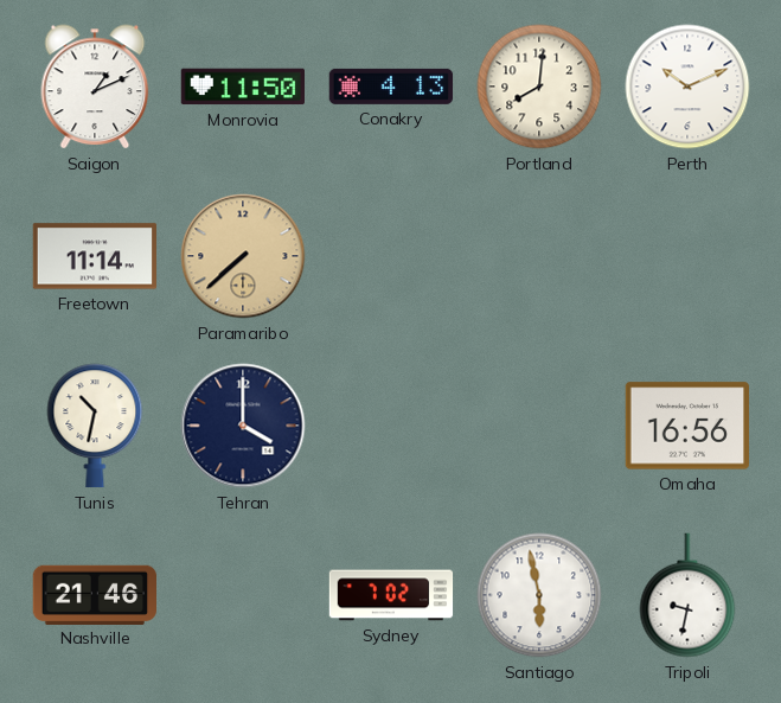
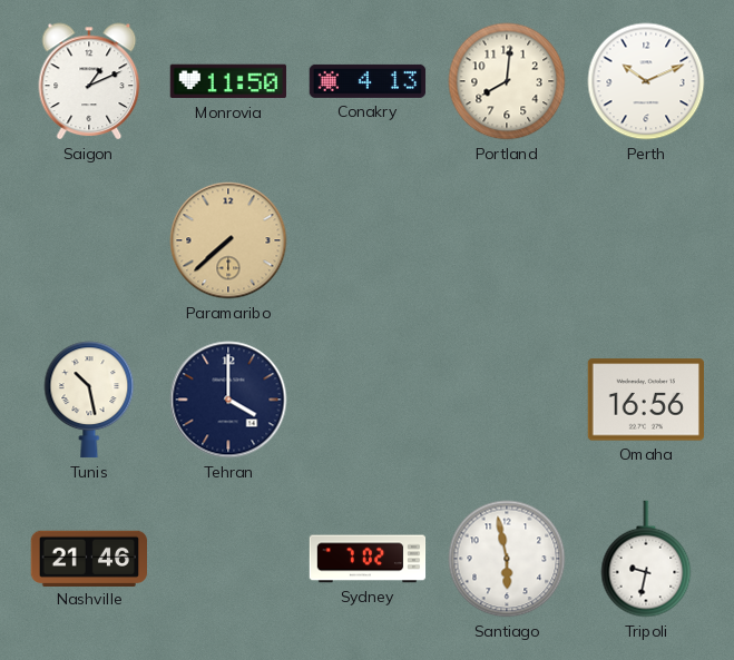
Freetown: 11:14 -> none
Tunis: 10:32 -> 10:28
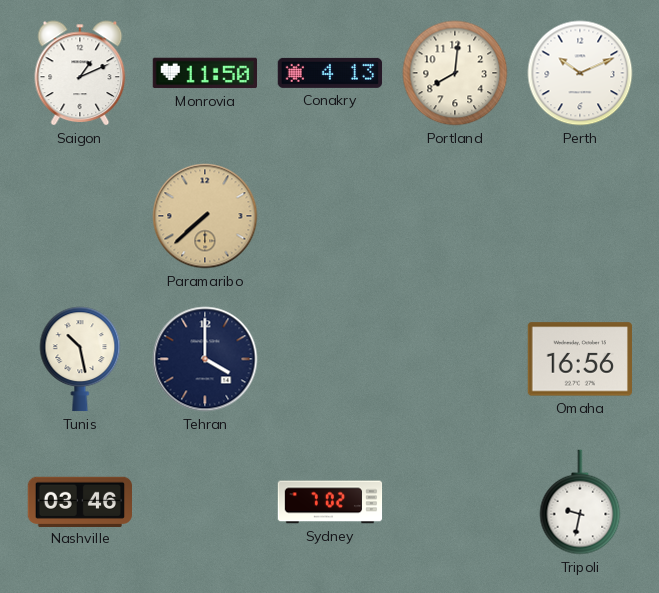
Nashville: 21:46 -> 03:46
Santiago: 5:58 -> none
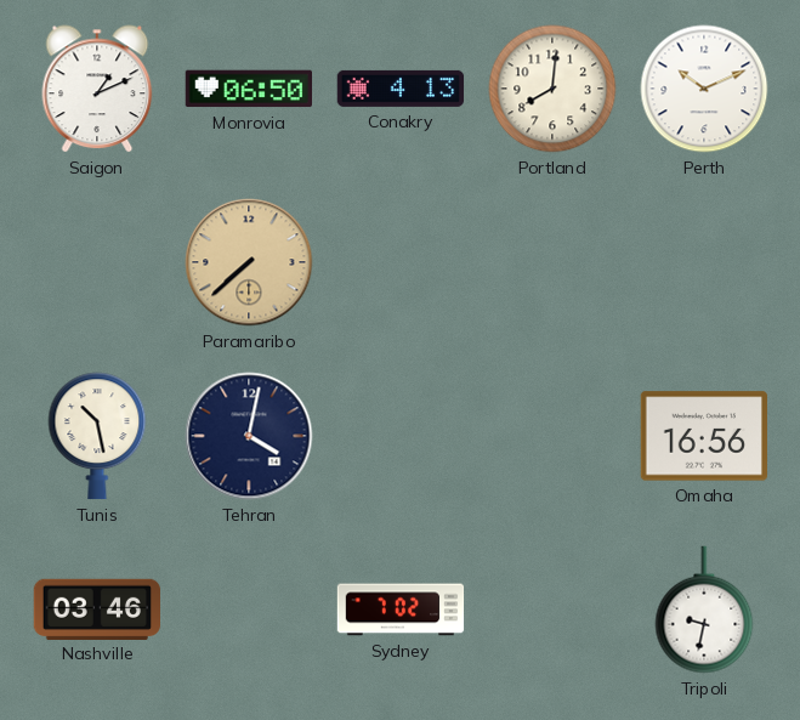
Monrovia: 11:50 -> 06:50
Tehran: 4:00 -> 4:02
